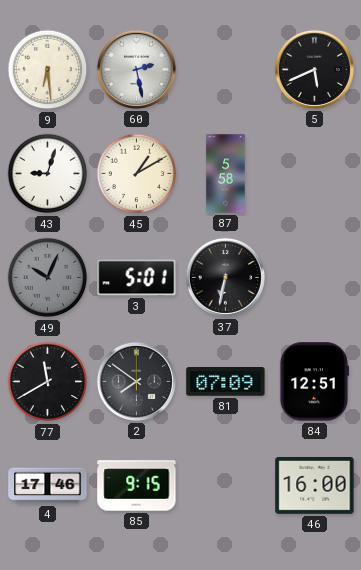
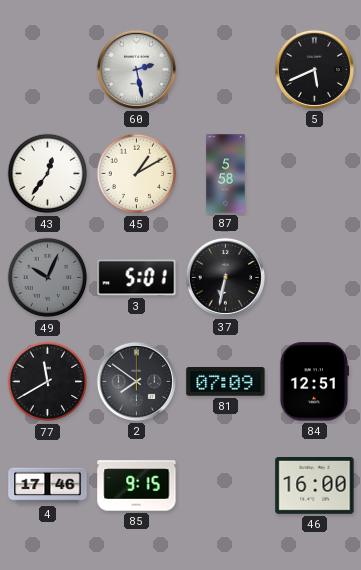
9: 6:29 -> none
43: 9:03 -> 12:36
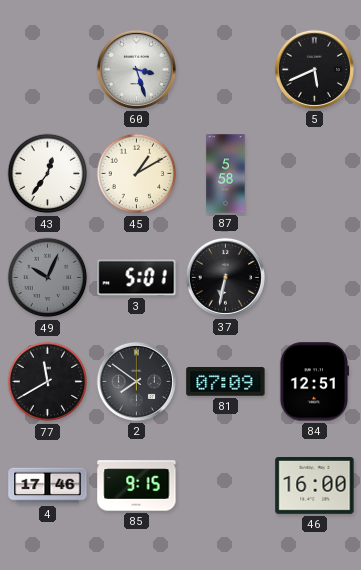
60: 2:28 -> 3:27
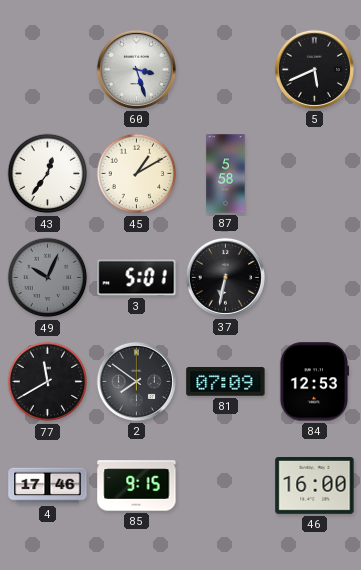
84: 12:51 -> 12:53
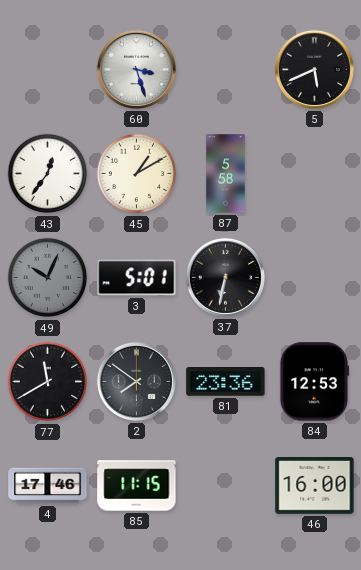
81: 07:09 -> 23:36
85: 9:15 -> 11:15
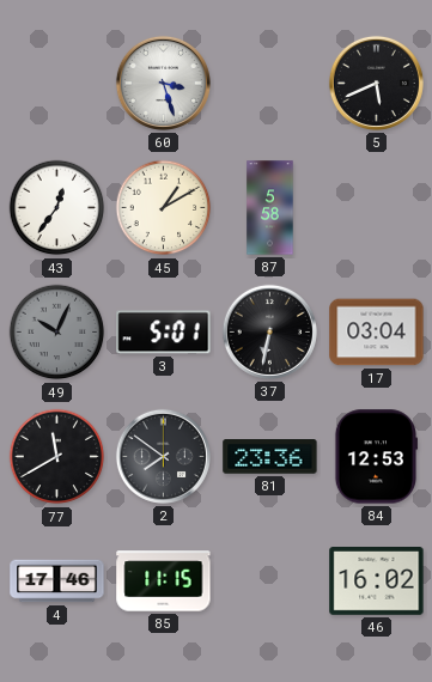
17: none -> 03:04
46: 16:00 -> 16:02
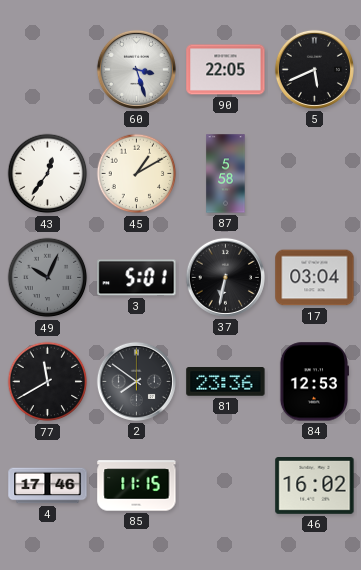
90: none -> 22:05
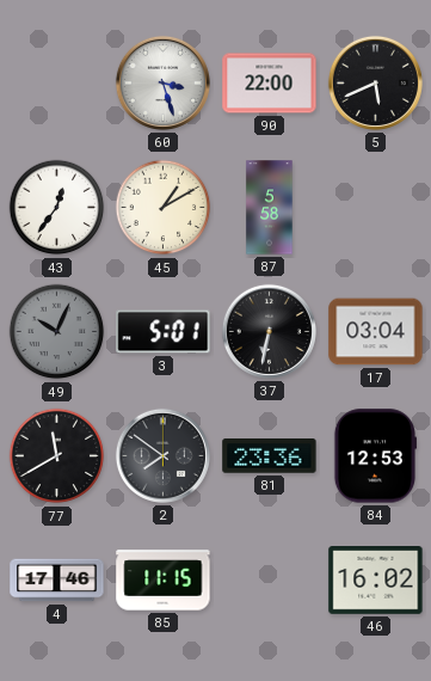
90: 22:05 -> 22:00
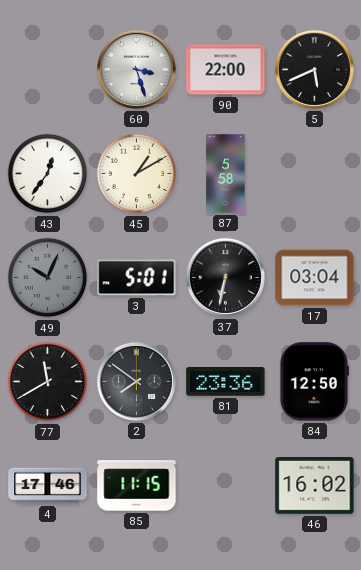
84: 12:53 -> 12:50
